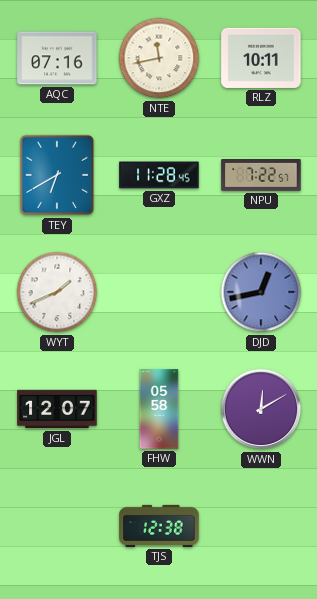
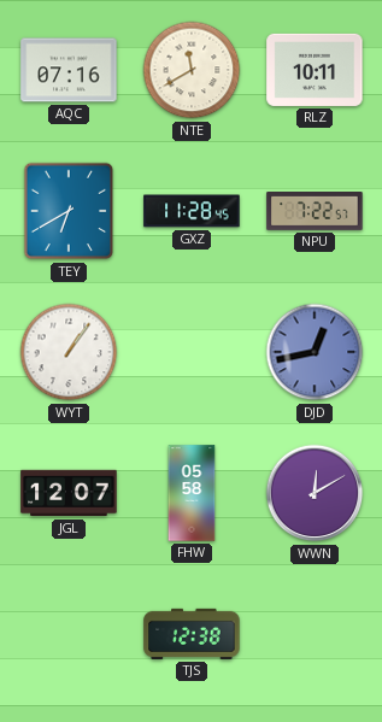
NTE: 11:43 -> 11:40
WYT: 1:41 -> 1:06
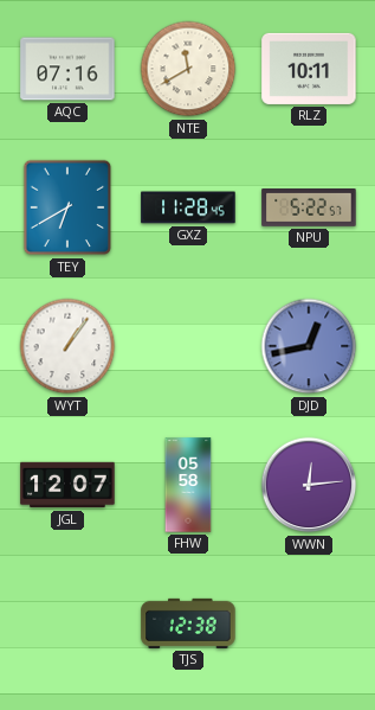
NPU: 7:22 -> 5:22
WWN: 12:10 -> 12:14
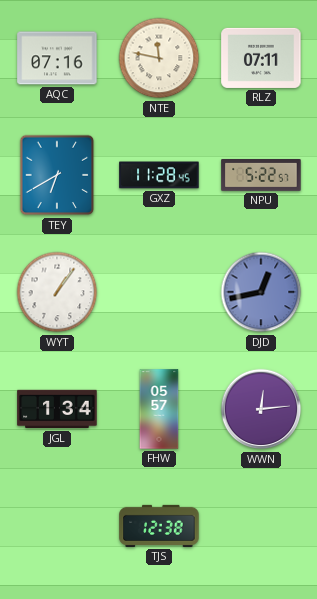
NTE: 11:40 -> 11:47
RLZ: 10:11 -> 07:11
JGL: 12:07 -> 1:34
FHW: 05:58 -> 05:57
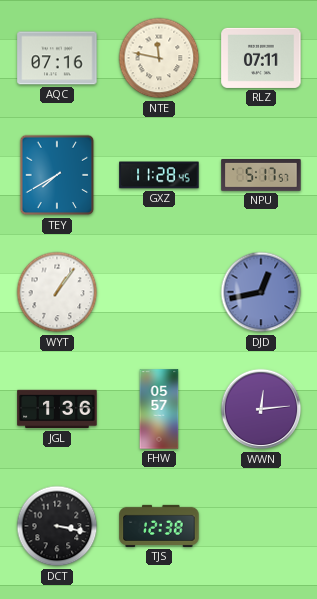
TEY: 6:40 -> 7:40
NPU: 5:22 -> 5:17
JGL: 1:34 -> 1:36
DCT: none -> 3:17
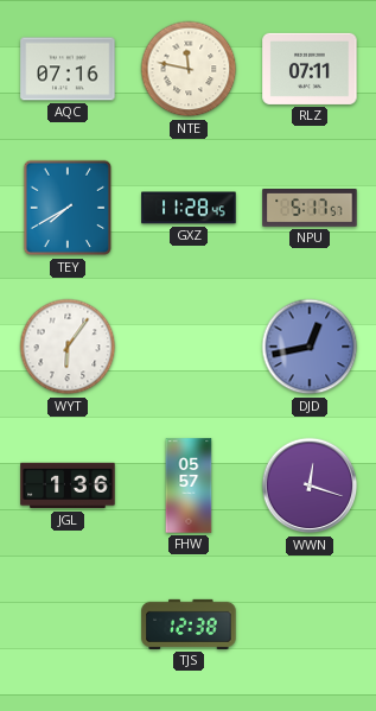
WYT: 1:06 -> 6:06
WWN: 12:14 -> 12:18
DCT: 3:17 -> none
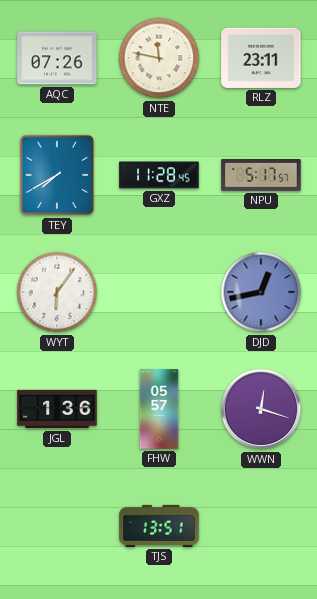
AQC: 07:16 -> 07:26
RLZ: 07:11 -> 23:11
TJS: 12:38 -> 13:51
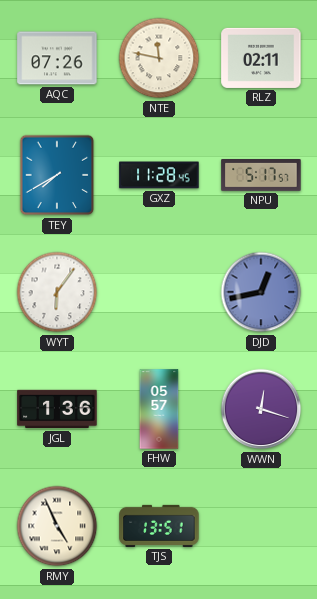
RLZ: 23:11 -> 02:11
RMY: none -> 4:56
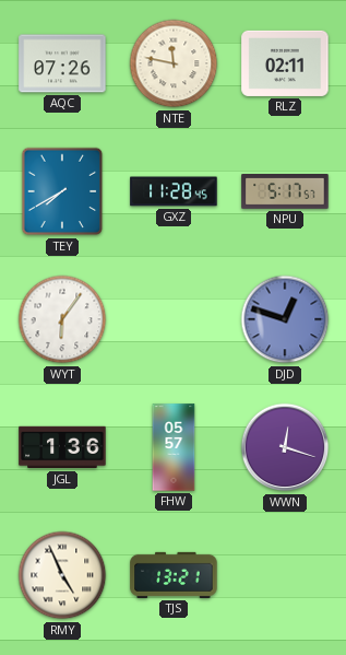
DJD: 12:43 -> 12:48
TJS: 13:51 -> 13:21
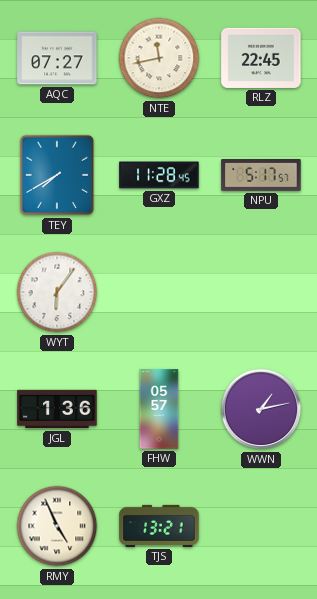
AQC: 07:26 -> 07:27
NTE: 11:47 -> 11:43
RLZ: 02:11 -> 22:45
DJD: 12:48 -> none
WWN: 12:18 -> 1:13
